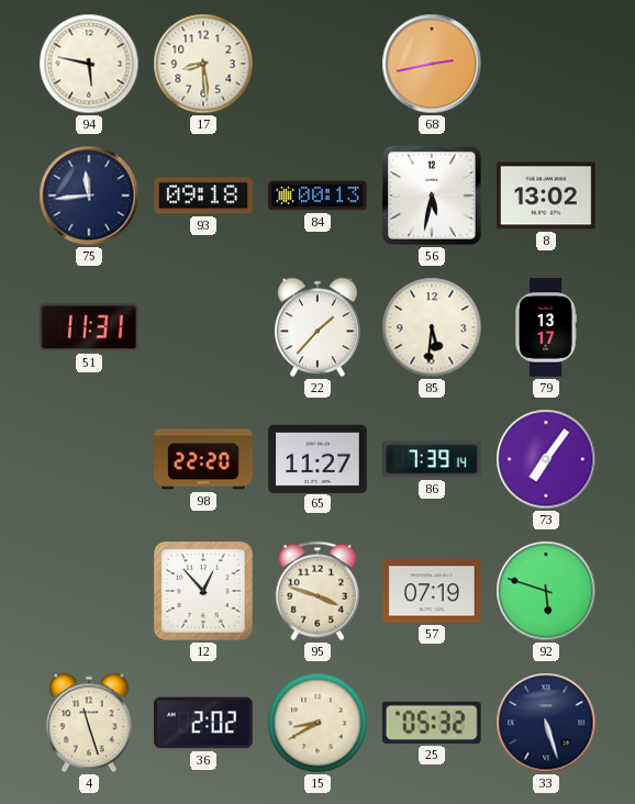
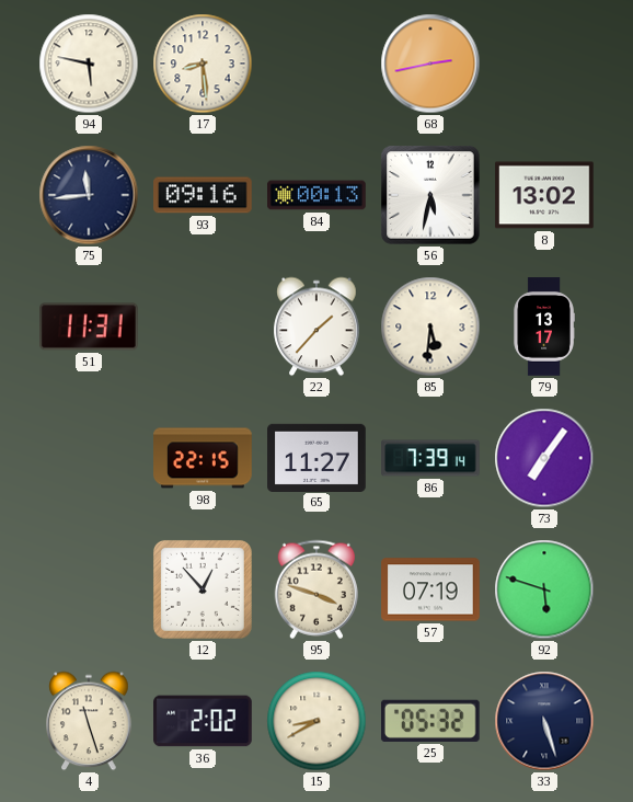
93: 09:18 -> 09:16
98: 22:20 -> 22:15
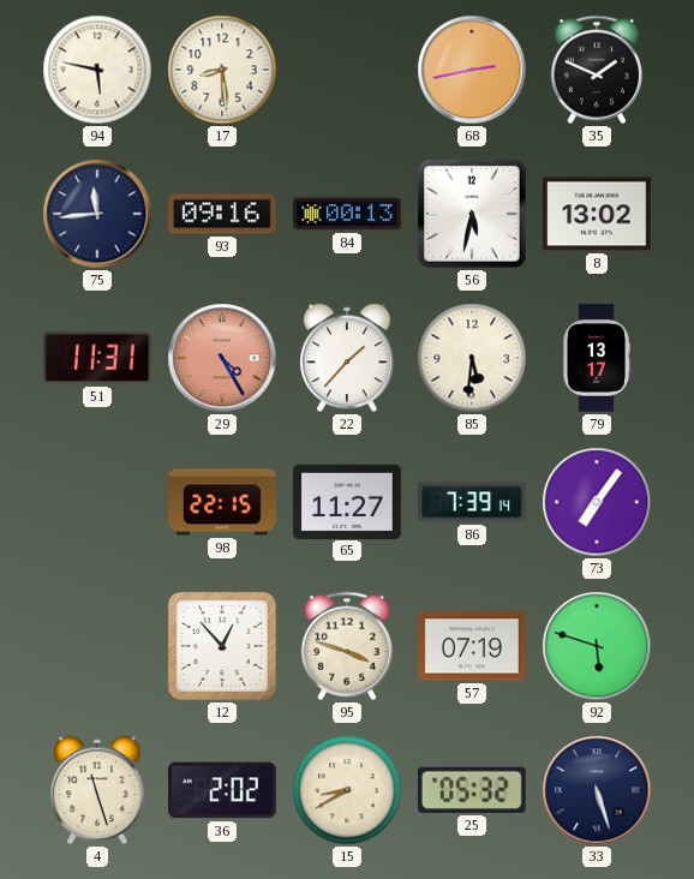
35: none -> 1:49
29: none -> 4:25
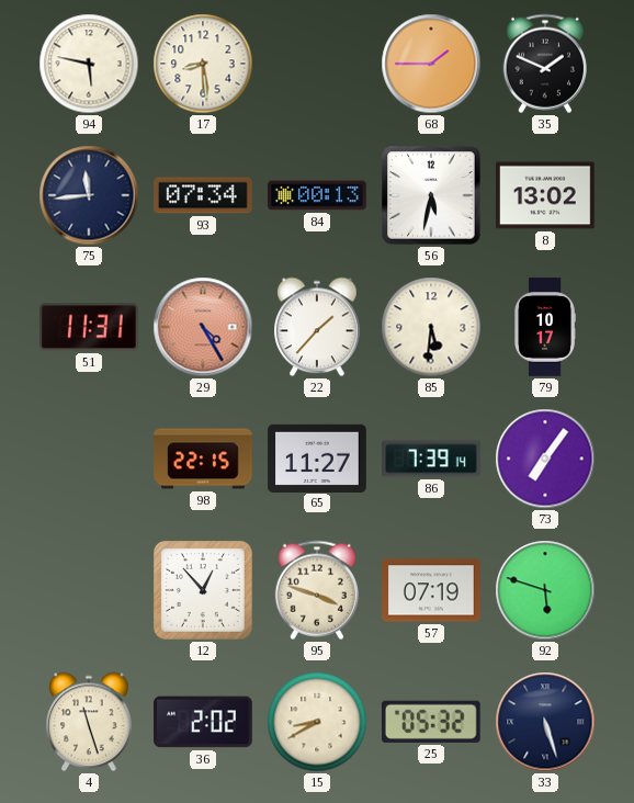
68: 2:43 -> 1:45
93: 09:16 -> 07:34
79: 13:17 -> 10:17
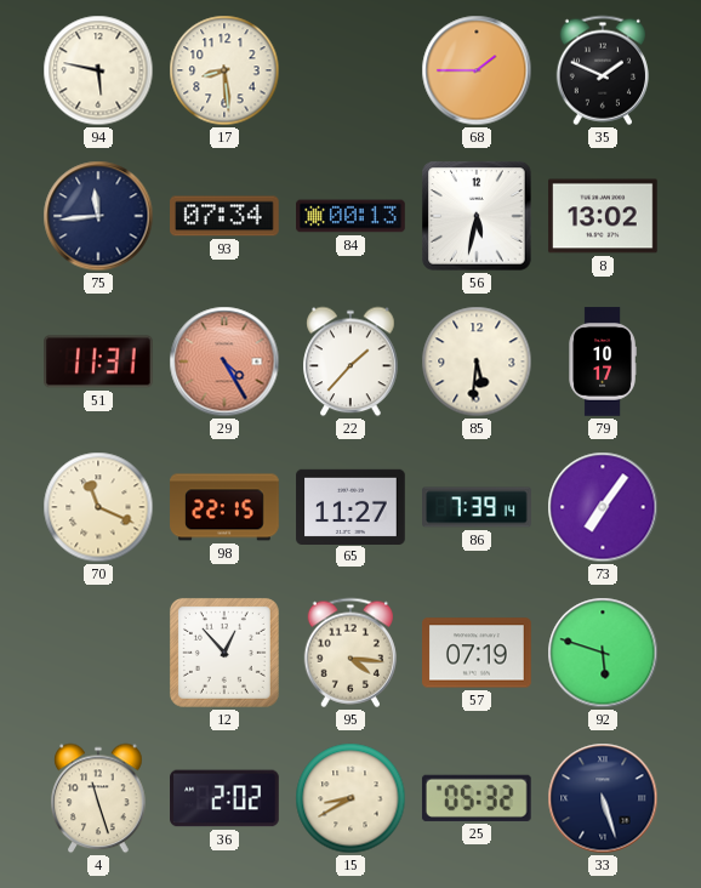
70: none -> 11:19
95: 3:48 -> 4:16
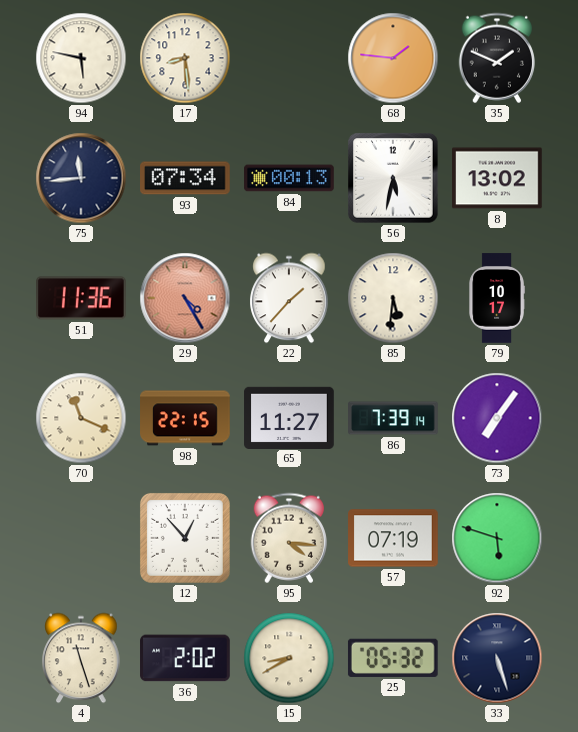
68: 1:45 -> 1:46
51: 11:31 -> 11:36
